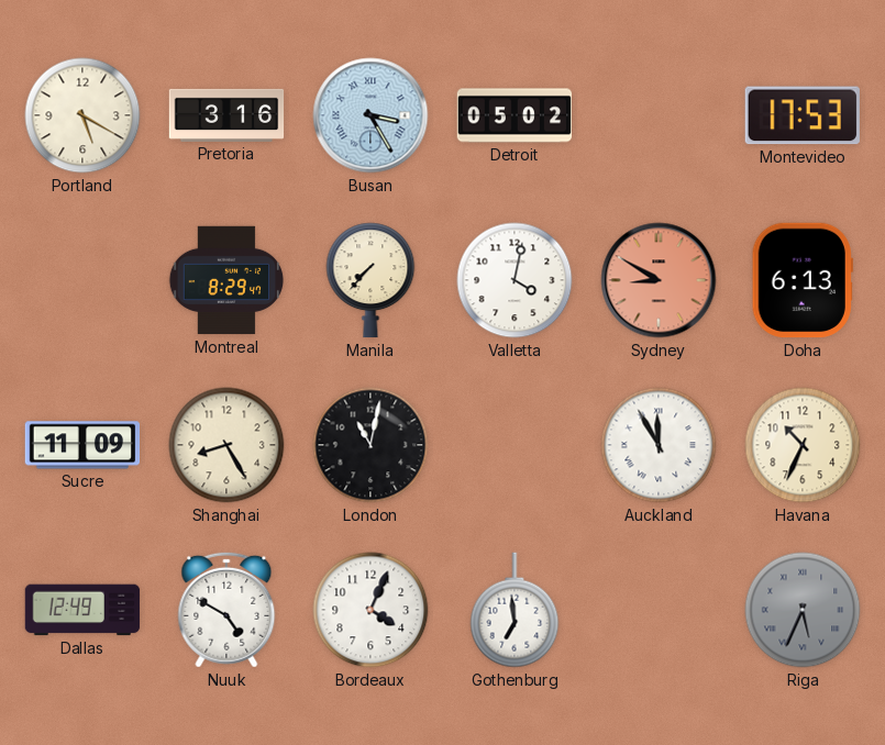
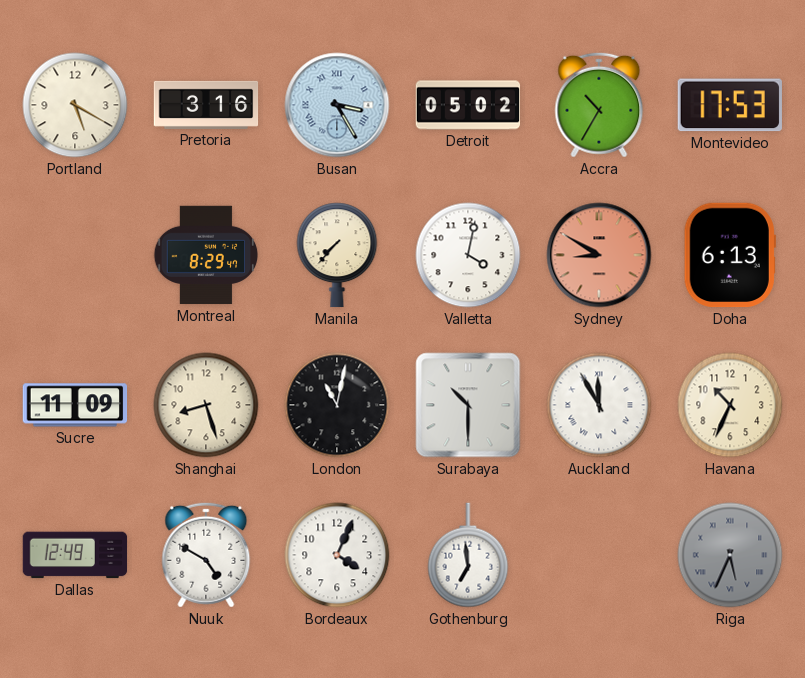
Accra: none -> 10:35
Shanghai: 8:25 -> 8:27
Surabaya: none -> 10:30
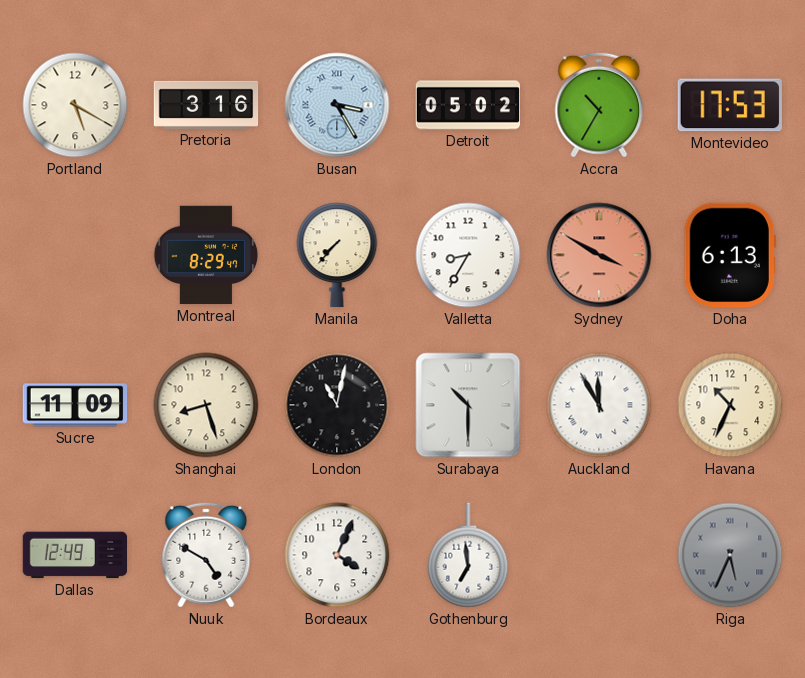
Valletta: 4:02 -> 8:35
Sydney: 8:50 -> 3:50
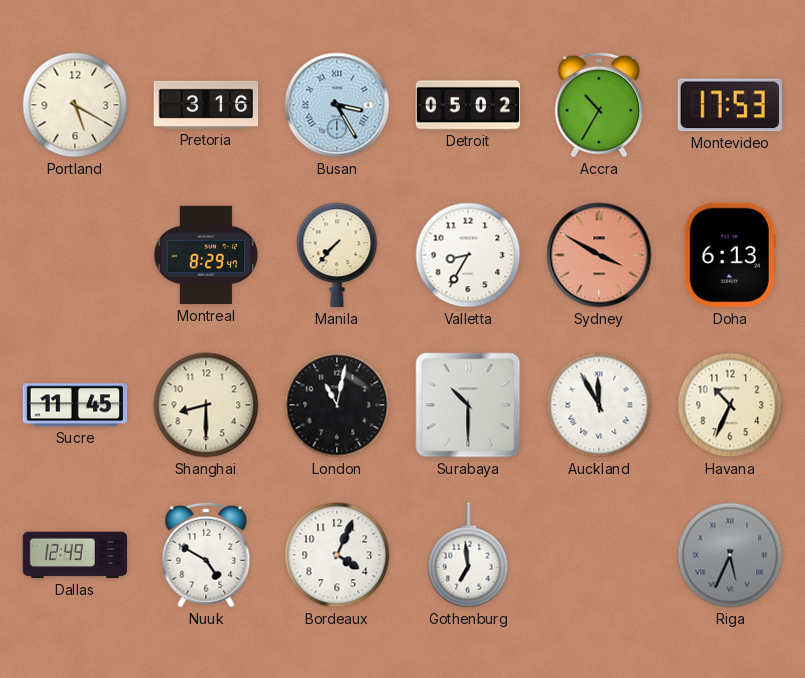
Sucre: 11:09 -> 11:45
Shanghai: 8:27 -> 8:30
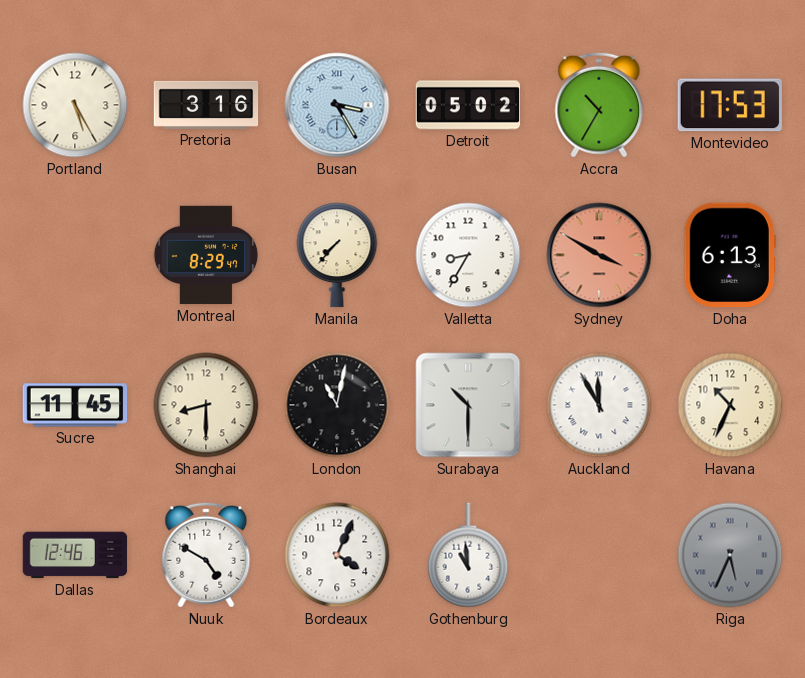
Portland: 5:20 -> 5:25
Dallas: 12:49 -> 12:46
Gothenburg: 6:59 -> 10:59
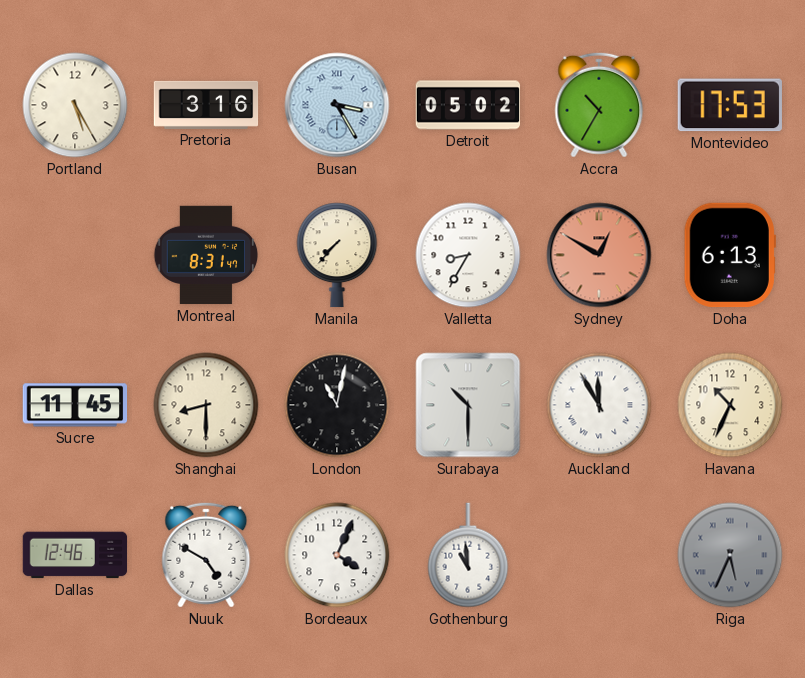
Montreal: 8:29 -> 8:31
Sydney: 3:50 -> 12:50
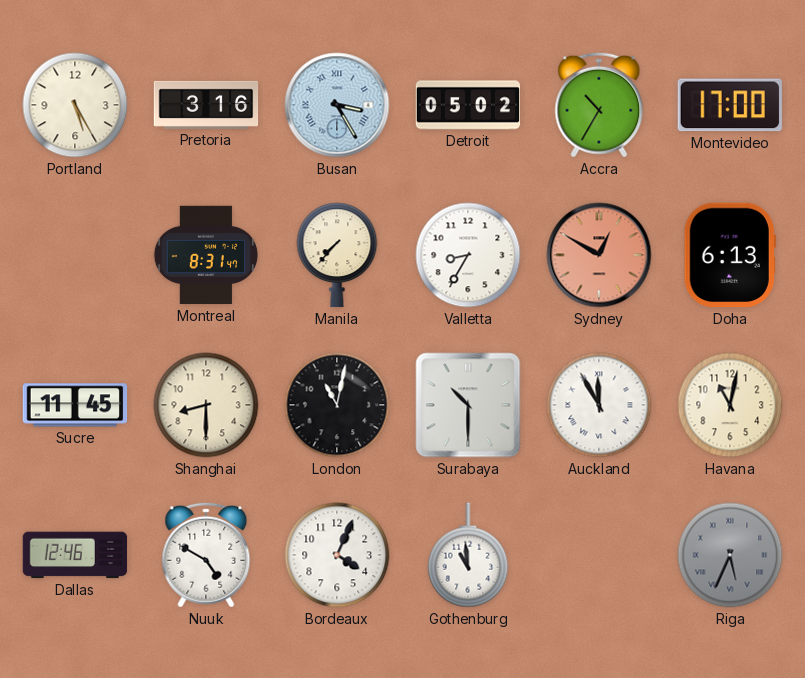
Montevideo: 17:53 -> 17:00
Havana: 10:34 -> 11:02
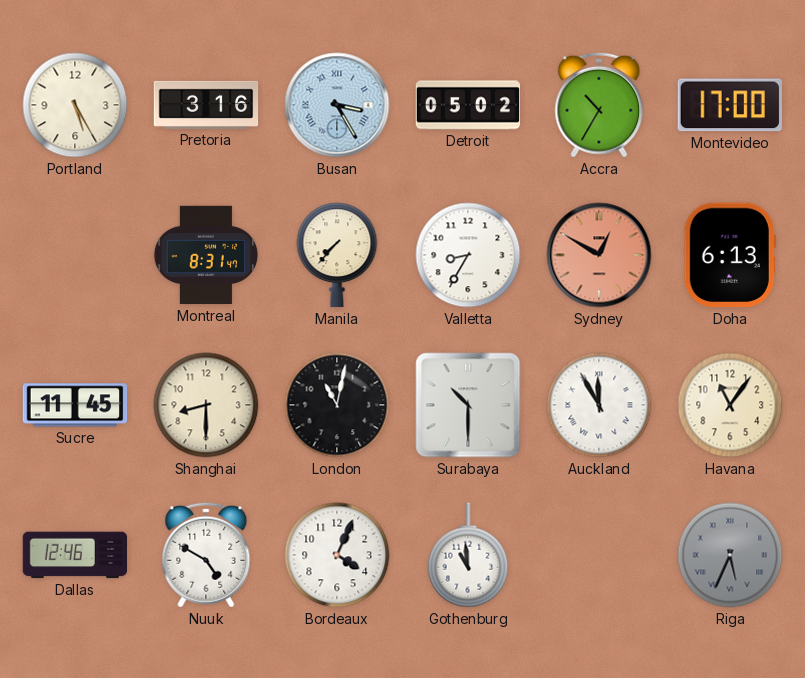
Havana: 11:02 -> 11:06
